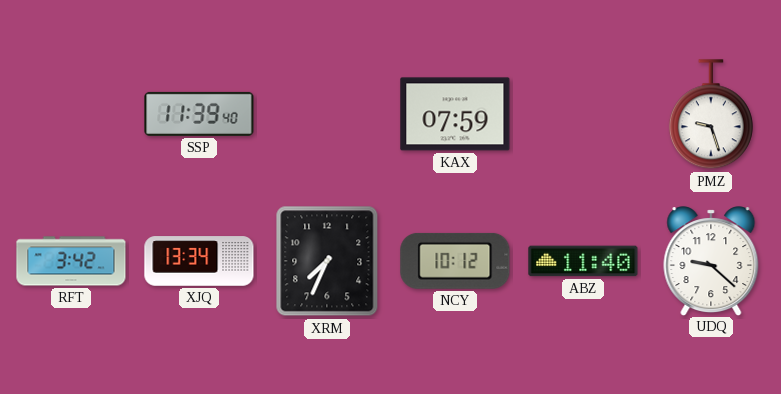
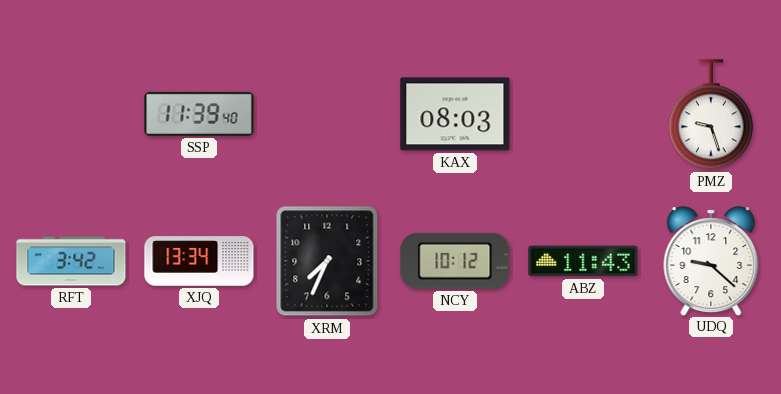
KAX: 07:59 -> 08:03
ABZ: 11:40 -> 11:43
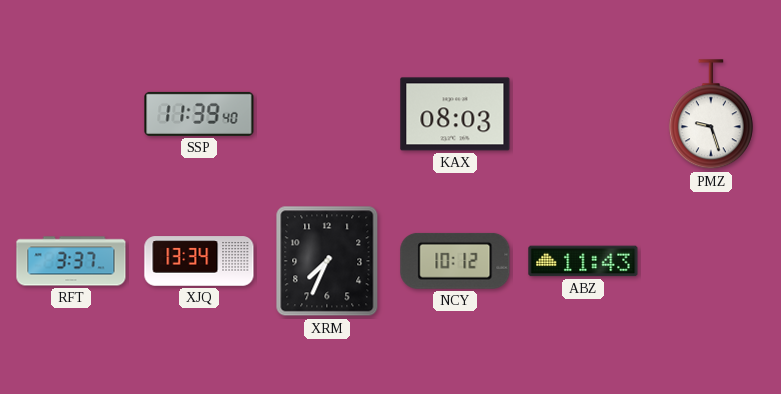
RFT: 3:42 -> 3:37
UDQ: 9:22 -> none
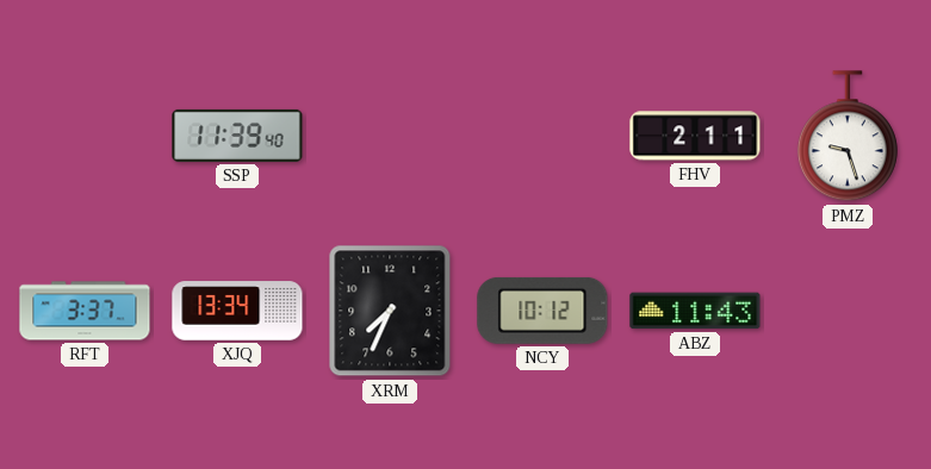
KAX: 08:03 -> none
FHV: none -> 2:11
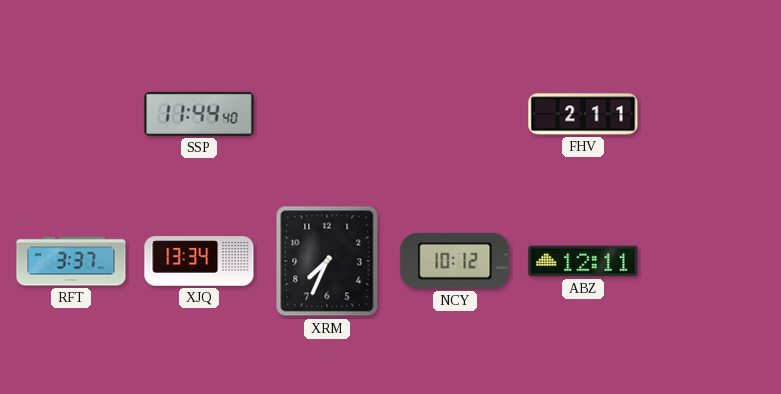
SSP: 11:39 -> 11:44
PMZ: 9:27 -> none
ABZ: 11:43 -> 12:11
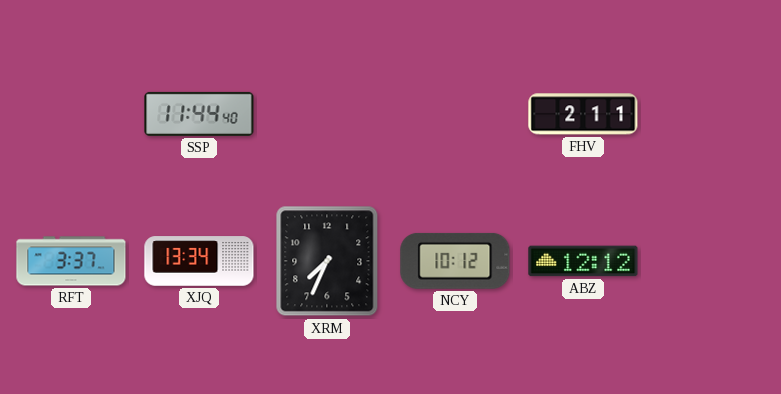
ABZ: 12:11 -> 12:12
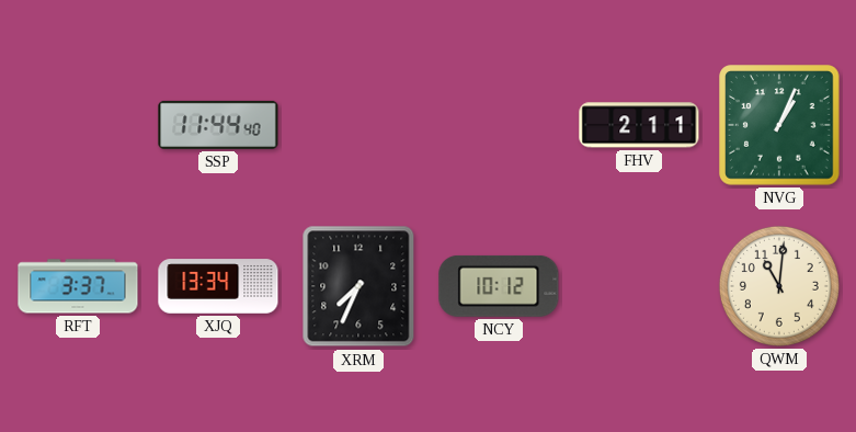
NVG: none -> 1:04
ABZ: 12:12 -> none
QWM: none -> 11:01
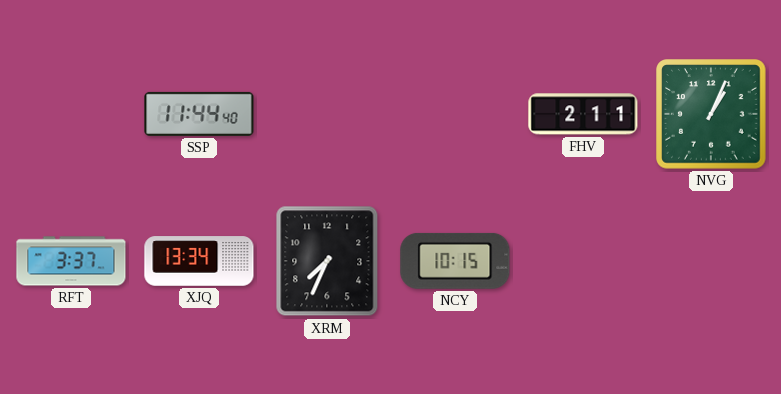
NCY: 10:12 -> 10:15
QWM: 11:01 -> none
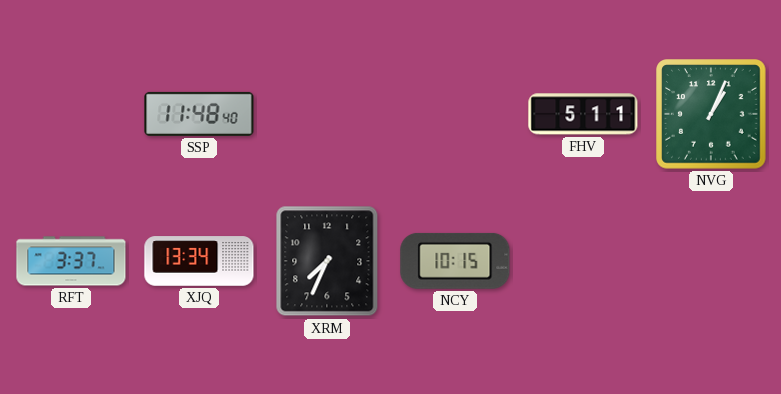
SSP: 11:44 -> 11:48
FHV: 2:11 -> 5:11
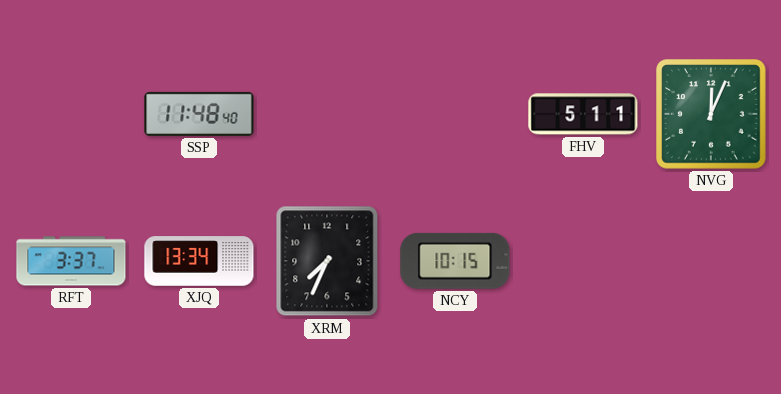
NVG: 1:04 -> 12:04
